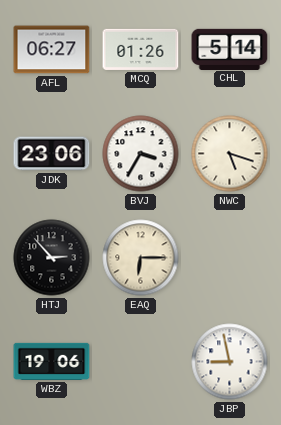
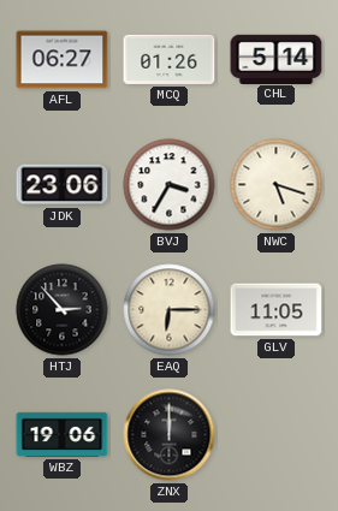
GLV: none -> 11:05
ZNX: none -> 12:00
JBP: 8:58 -> none
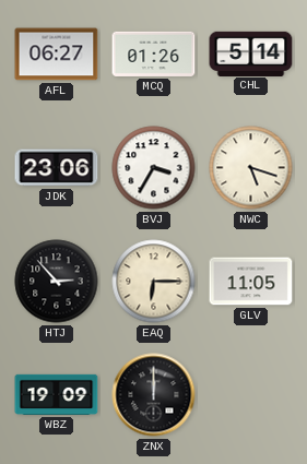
WBZ: 19:06 -> 19:09
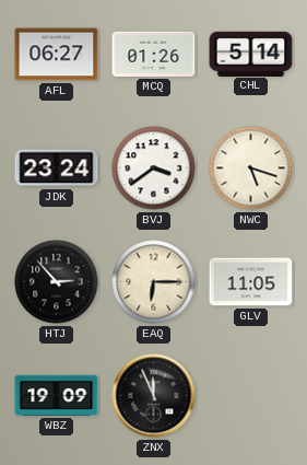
JDK: 23:06 -> 23:24
BVJ: 3:35 -> 3:39
ZNX: 12:00 -> 11:56
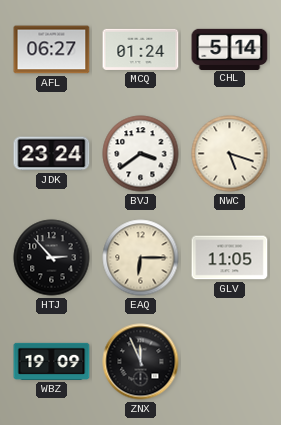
MCQ: 01:26 -> 01:24
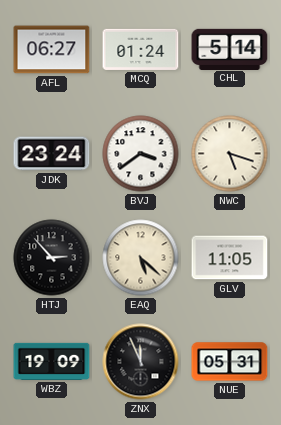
EAQ: 6:15 -> 5:22
NUE: none -> 05:31
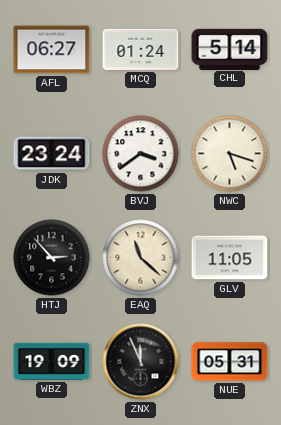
EAQ: 5:22 -> 11:22
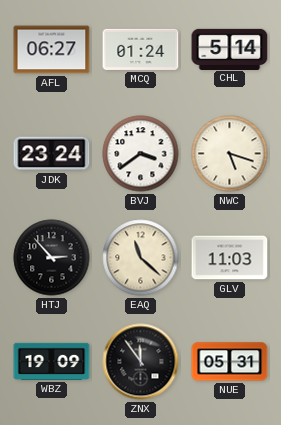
GLV: 11:05 -> 11:03
ZNX: 11:56 -> 11:54
